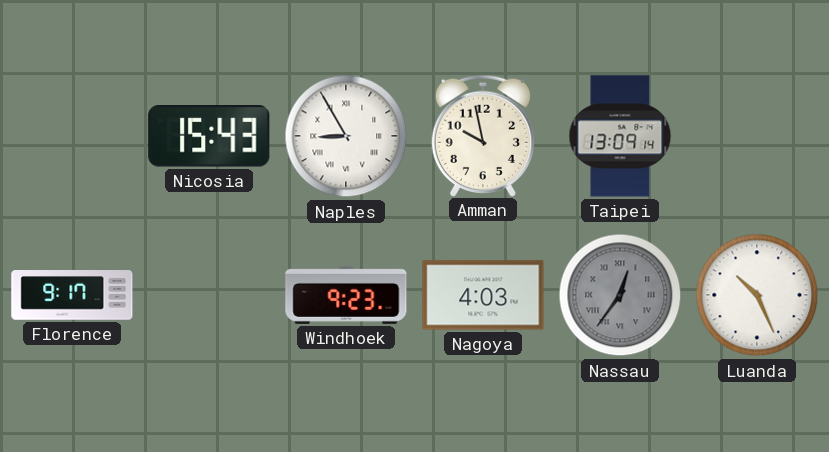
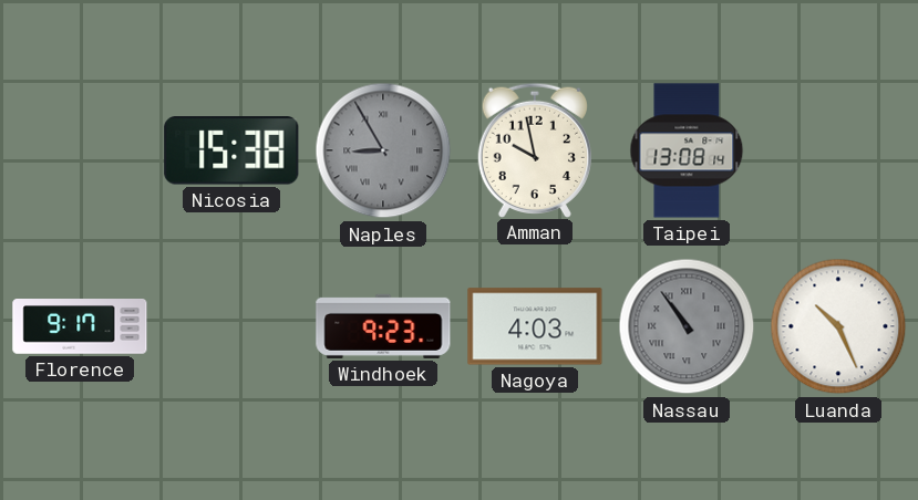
Nicosia: 15:43 -> 15:38
Naples dial: white -> grey
Taipei: 13:09 -> 13:08
Nassau: 12:36 -> 10:54
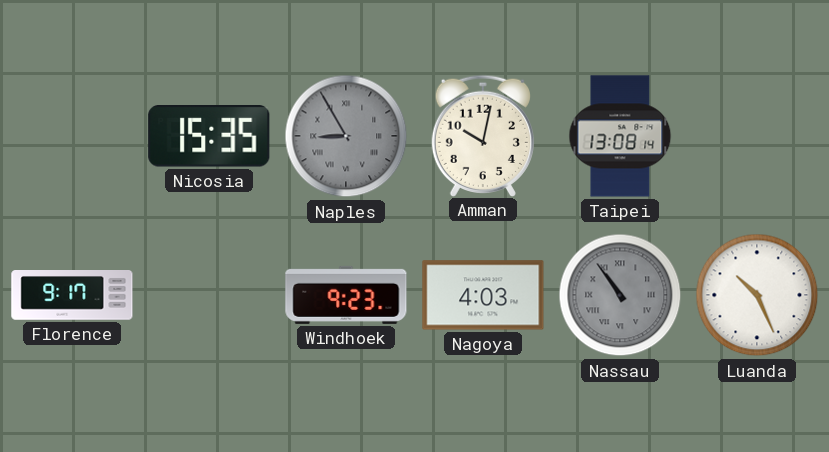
Nicosia: 15:38 -> 15:35
Amman: 9:58 -> 10:02
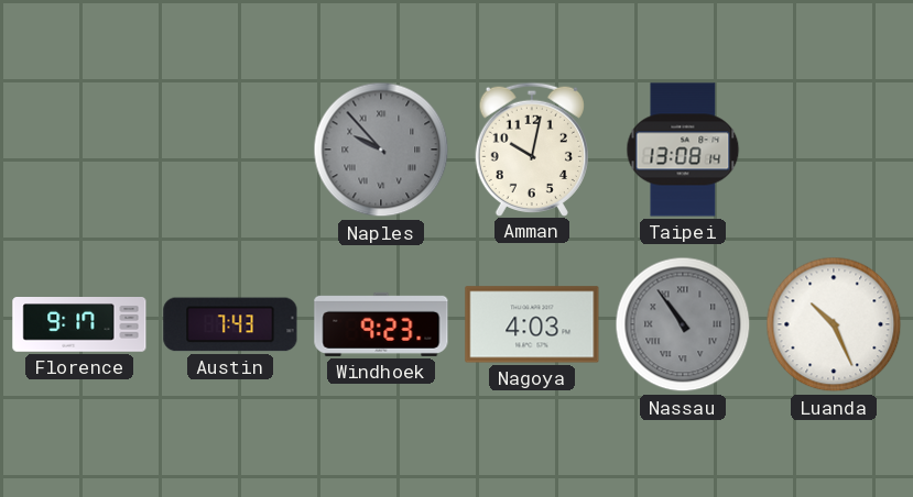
Nicosia: 15:35 -> none
Naples: 8:55 -> 9:53
Austin: none -> 7:43
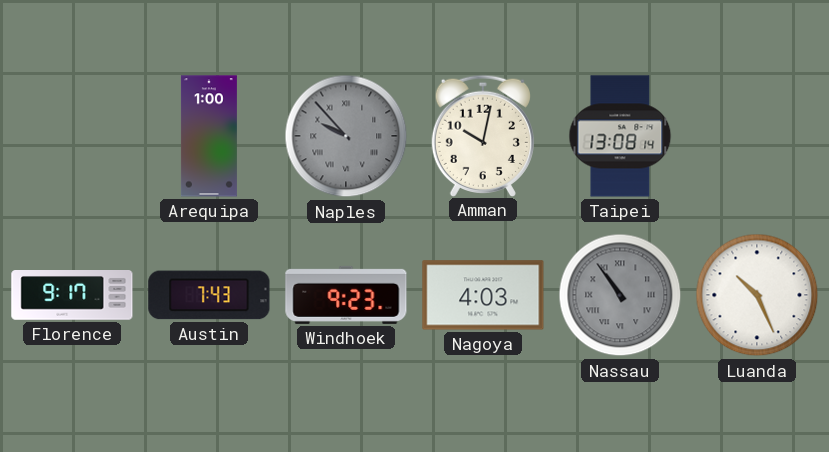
Arequipa: none -> 1:00
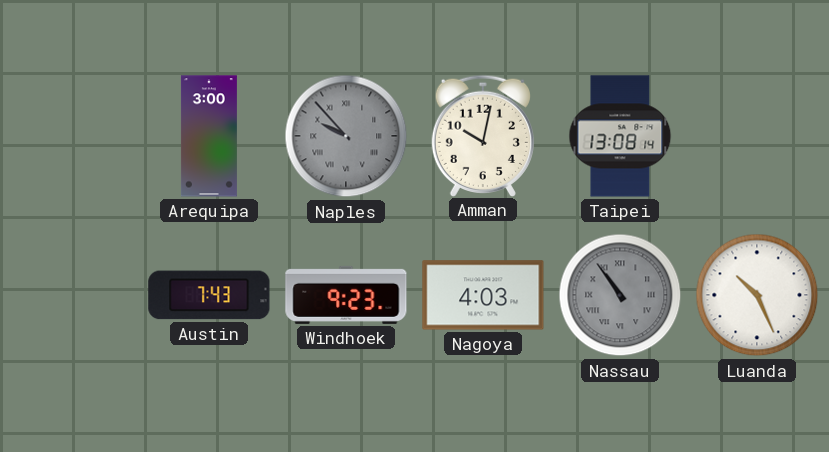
Arequipa: 1:00 -> 3:00
Florence: 9:17 -> none
